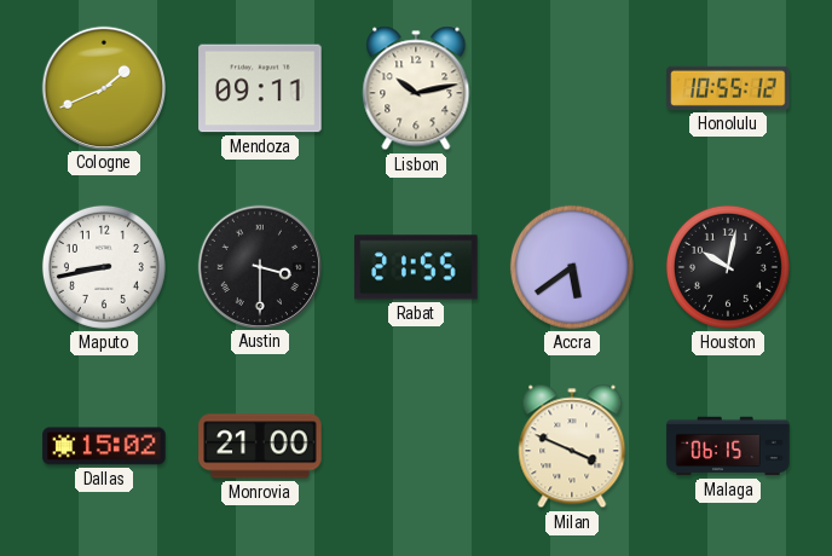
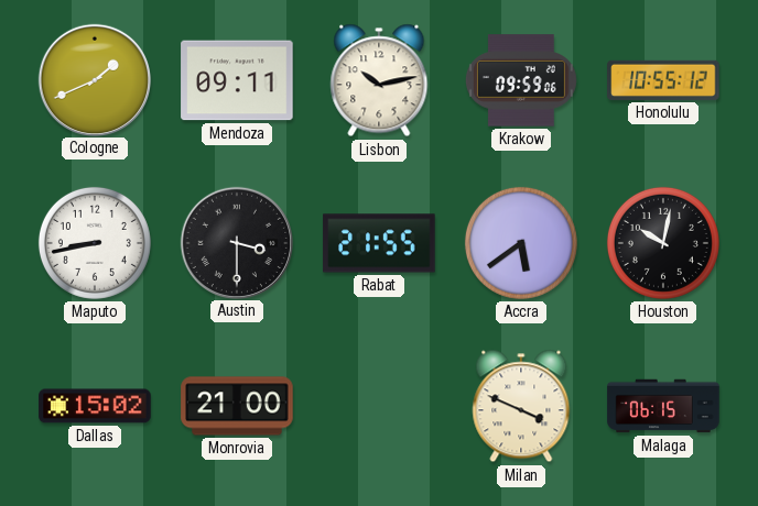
Krakow: none -> 09:59
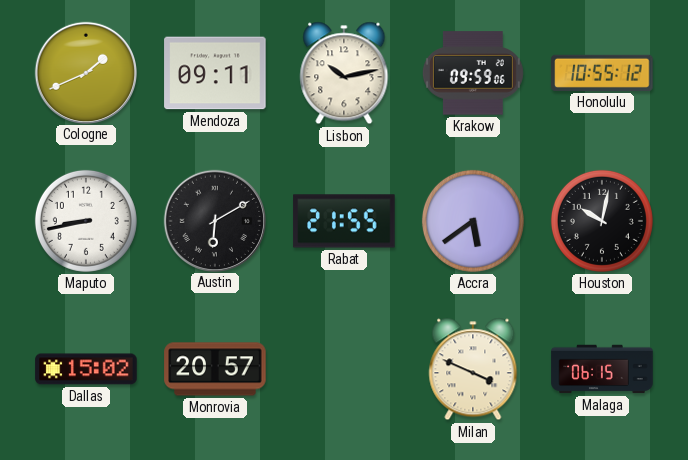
Austin: 3:30 -> 6:10
Monrovia: 21:00 -> 20:57
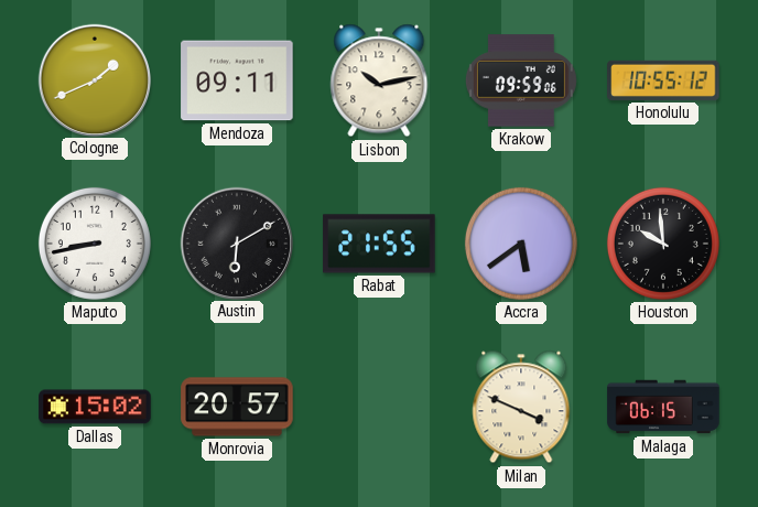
Houston: 10:02 -> 9:59
